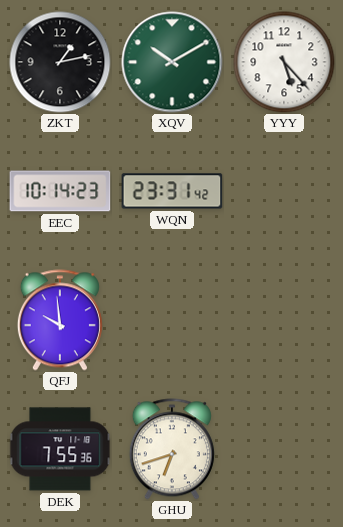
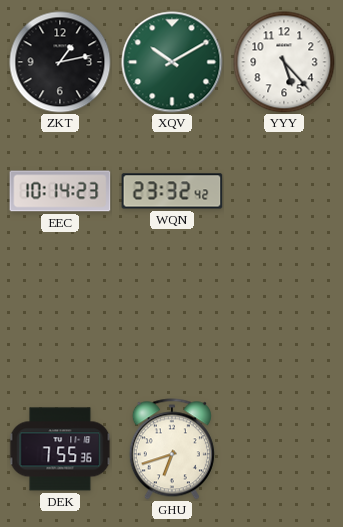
WQN: 23:31 -> 23:32
QFJ: 9:59 -> none
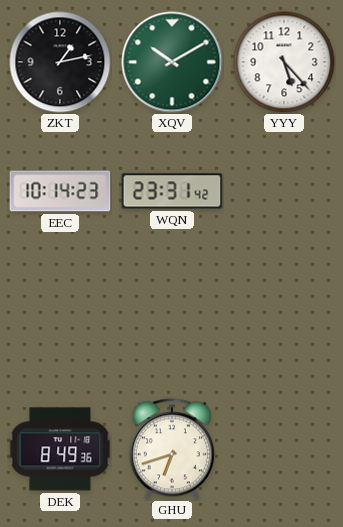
WQN: 23:32 -> 23:31
DEK: 7:55 -> 8:49
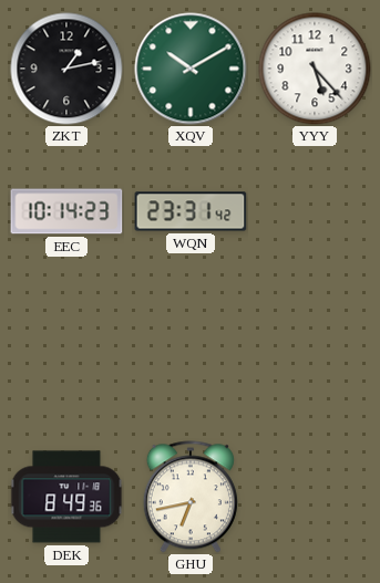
GHU: 6:42 -> 6:43
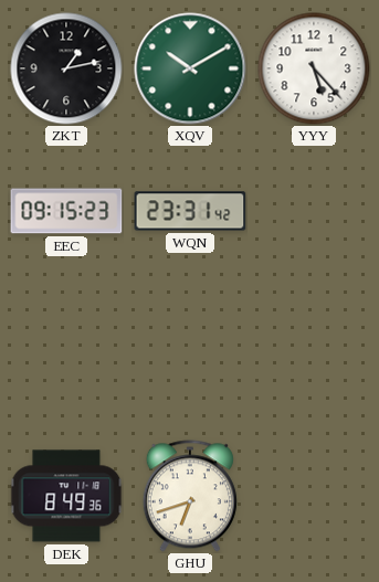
EEC: 10:14 -> 09:15
GHU: 6:43 -> 6:42
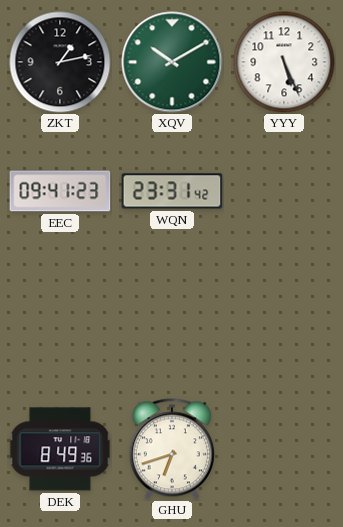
YYY: 5:23 -> 5:26
EEC: 09:15 -> 09:41
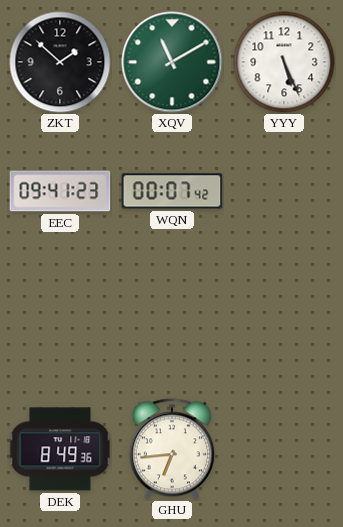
ZKT: 1:13 -> 1:52
XQV: 10:10 -> 11:10
WQN: 23:31 -> 00:07
GHU: 6:42 -> 6:44
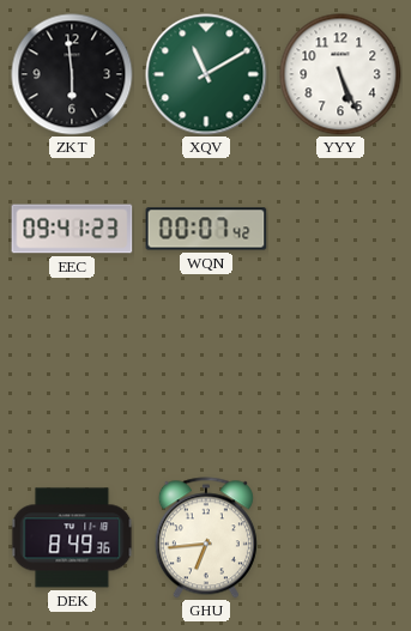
ZKT: 1:52 -> 5:59
